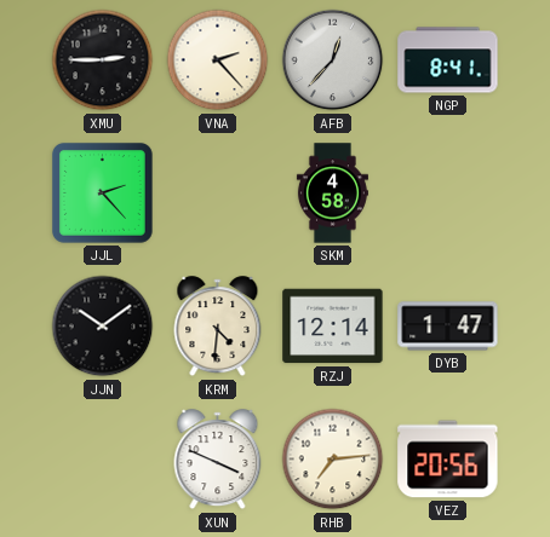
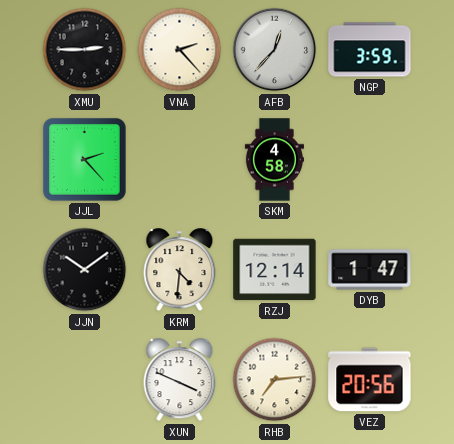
NGP: 8:41 -> 3:59
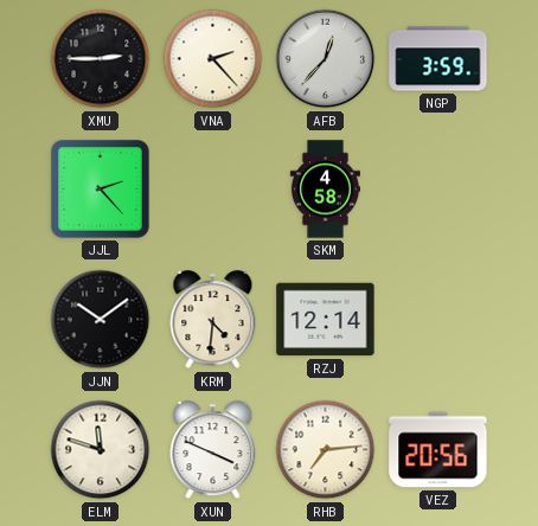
DYB: 1:47 -> none
ELM: none -> 11:48
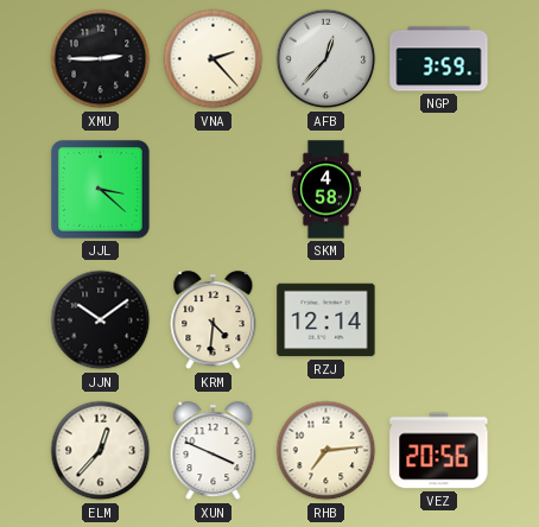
JJL: 2:23 -> 3:22
ELM: 11:48 -> 12:37
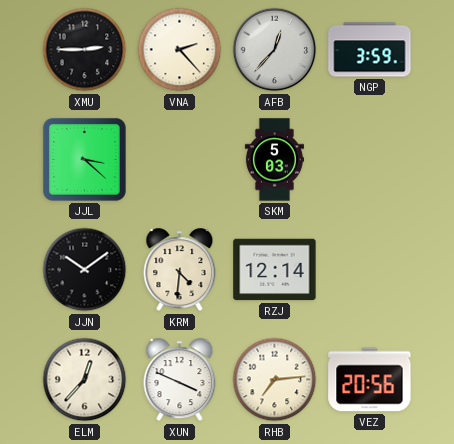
SKM: 4:58 -> 5:03
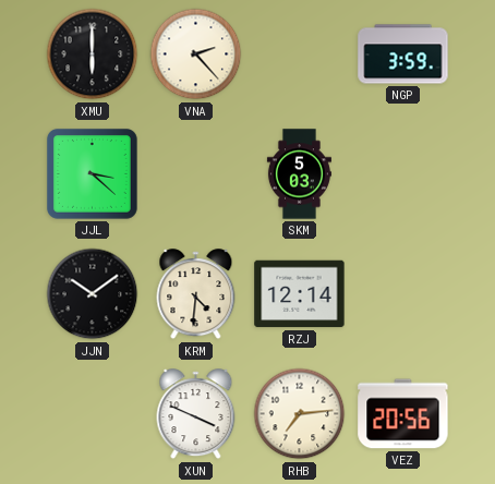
XMU: 2:45 -> 6:00
AFB: 12:37 -> none
ELM: 12:37 -> none
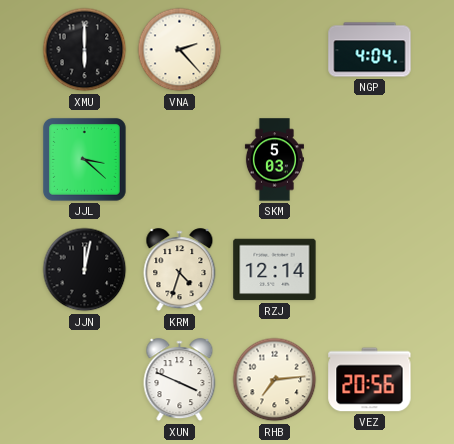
NGP: 3:59 -> 4:04
JJN: 10:09 -> 12:02
KRM: 4:31 -> 4:33
